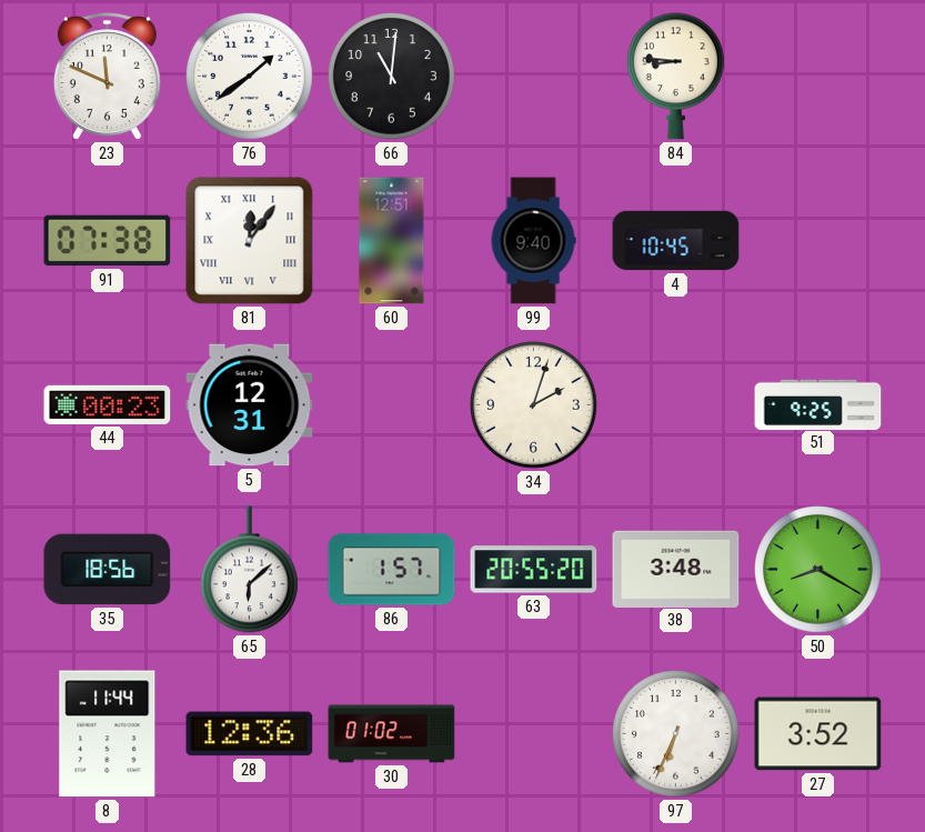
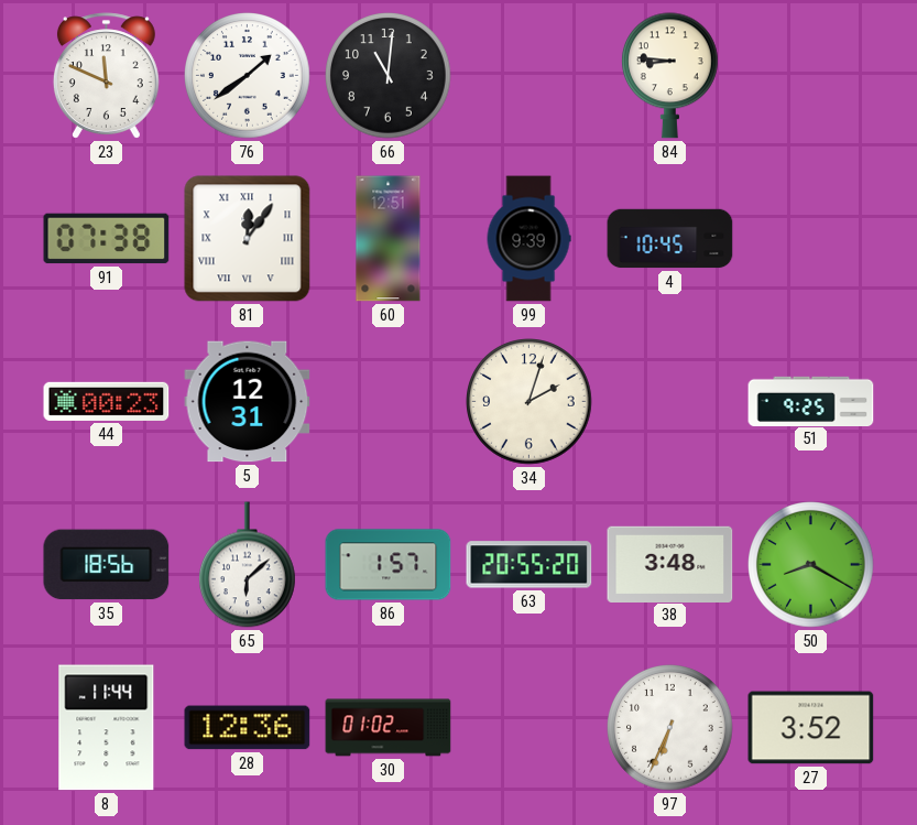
99: 9:40 -> 9:39
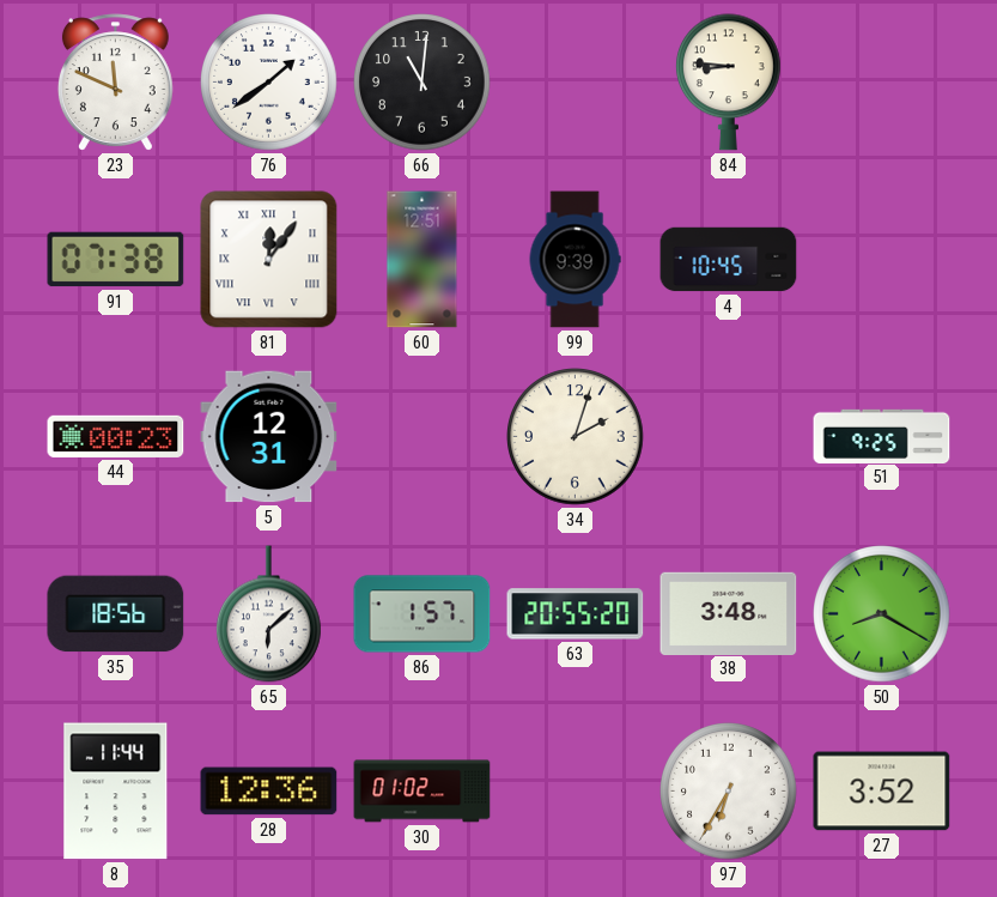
97: 6:34 -> 6:35
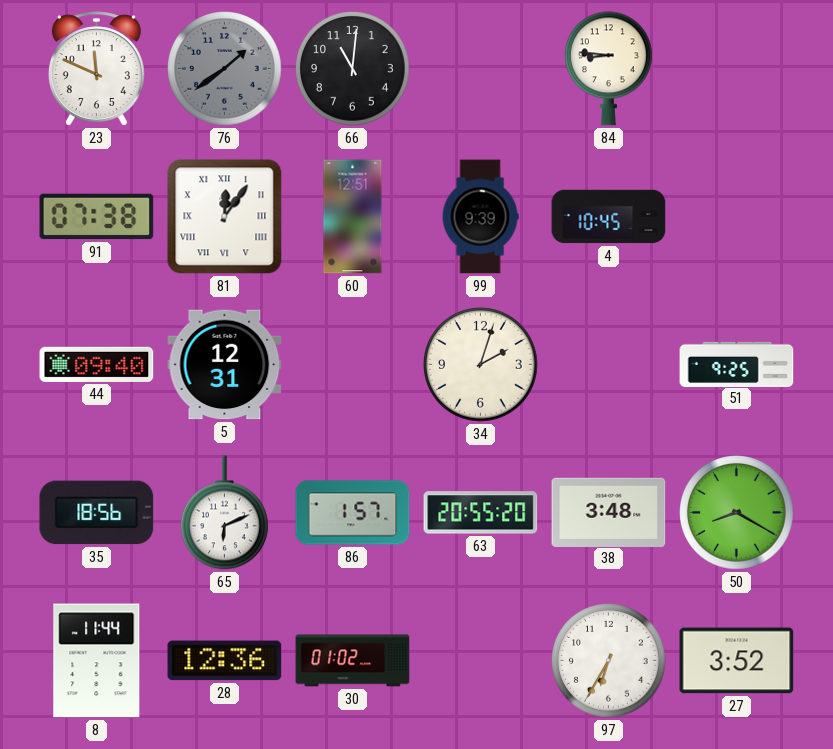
76 dial: white -> grey
44: 00:23 -> 09:40
65: 6:08 -> 6:11
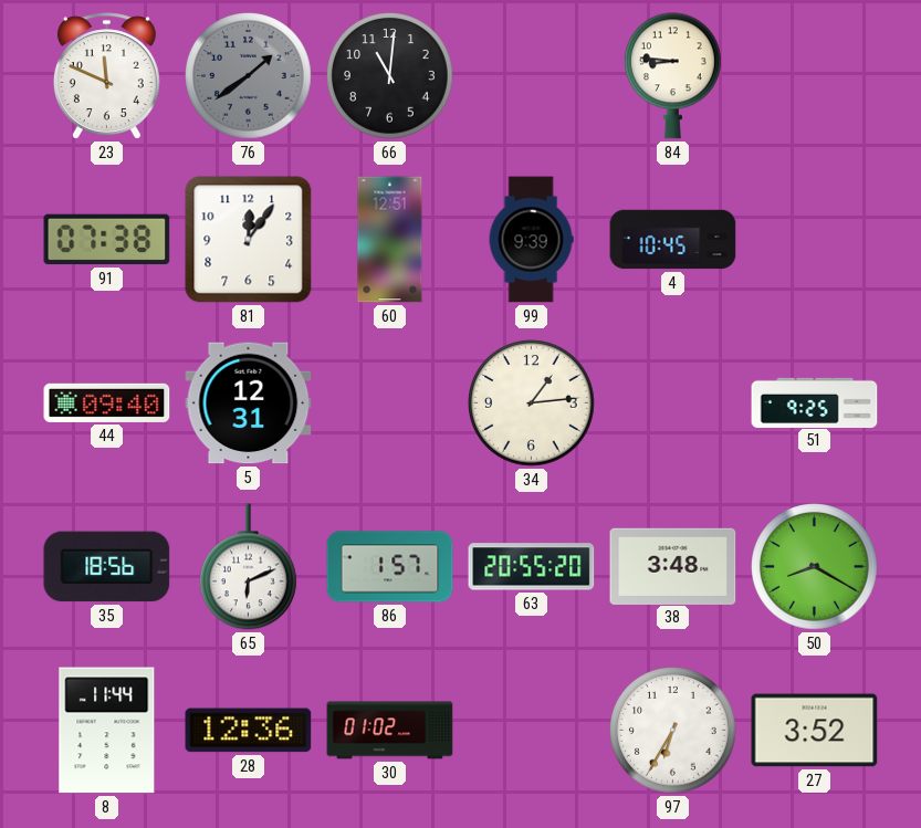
81 numerals: Roman -> Arabic
34: 2:03 -> 1:14
